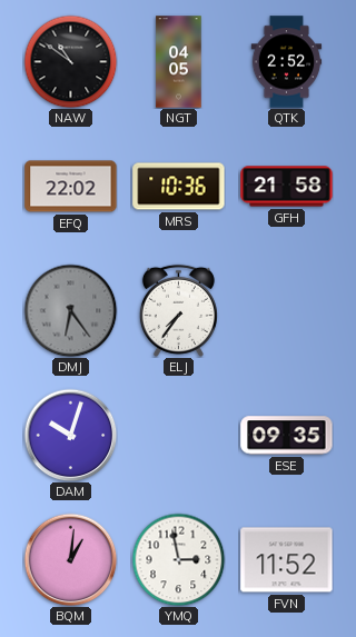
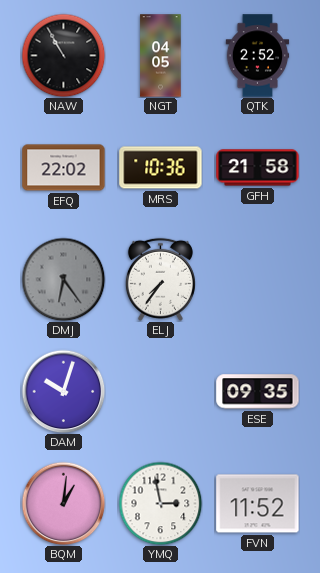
NAW: 10:51 -> 10:55
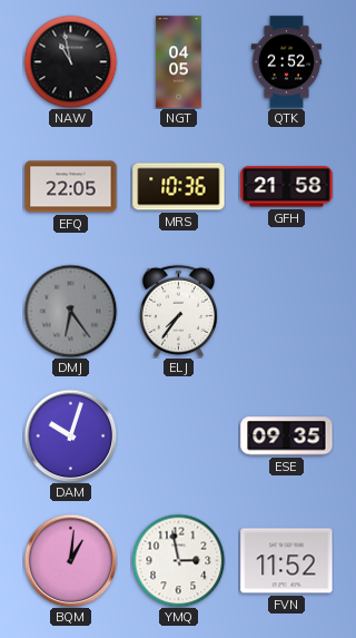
NAW: 10:55 -> 10:58
EFQ: 22:02 -> 22:05
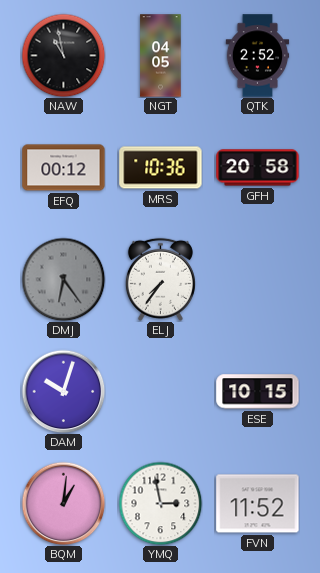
EFQ: 22:05 -> 00:12
GFH: 21:58 -> 20:58
ESE: 09:35 -> 10:15
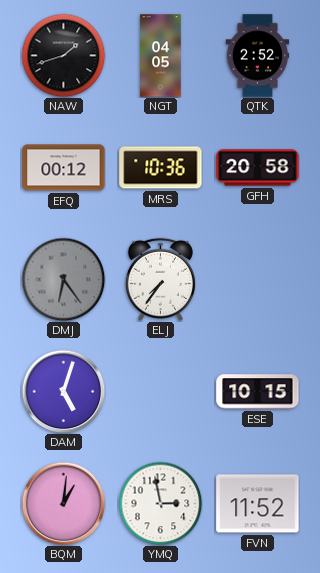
NAW: 10:58 -> 1:42
DAM: 10:03 -> 5:03
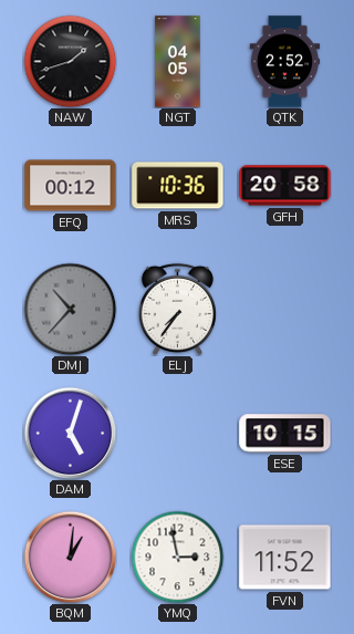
DMJ: 6:24 -> 10:37
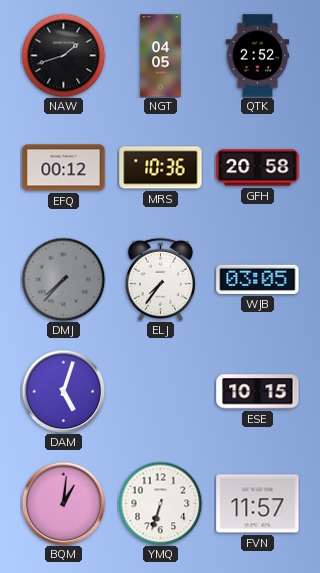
DMJ: 10:37 -> 7:37
WJB: none -> 03:05
YMQ: 2:58 -> 6:33
FVN: 11:52 -> 11:57
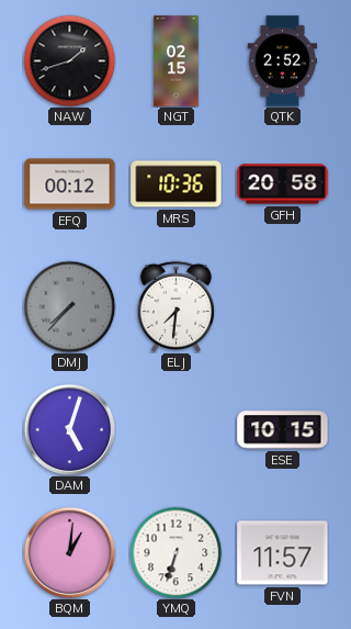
NGT: 04:05 -> 02:15
ELJ: 7:36 -> 7:31
WJB: 03:05 -> none
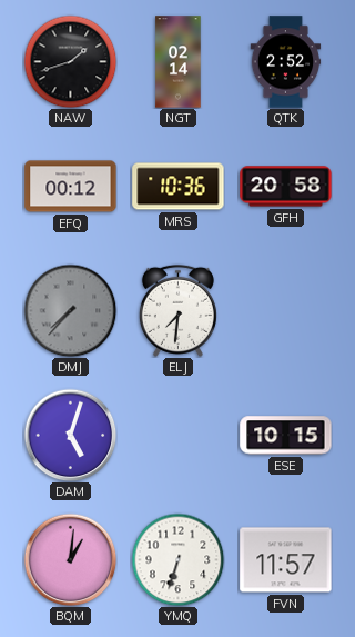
NGT: 02:15 -> 02:14
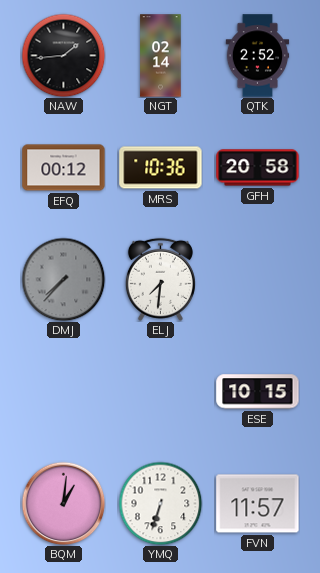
NAW: 1:42 -> 1:44
DAM: 5:03 -> none
